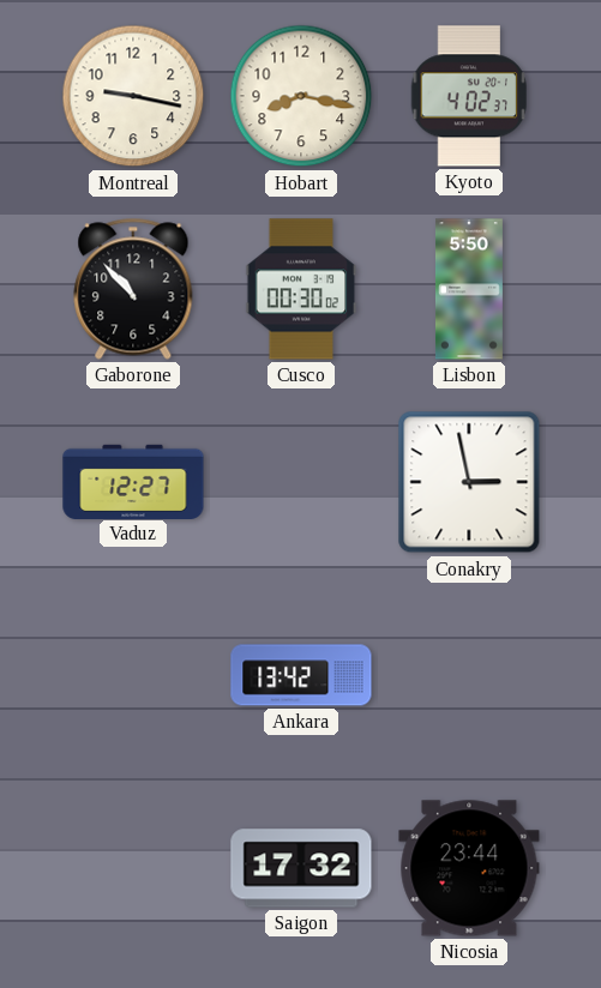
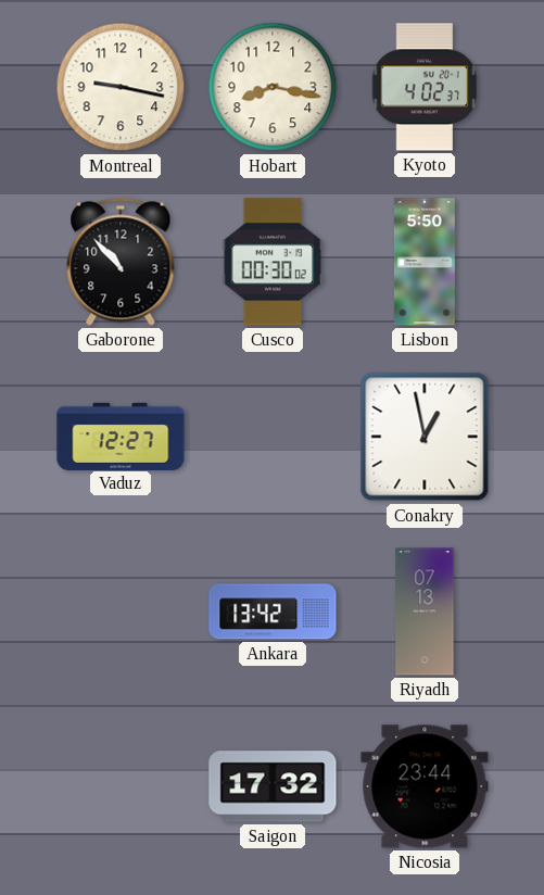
Conakry: 2:58 -> 12:58
Riyadh: none -> 07:13
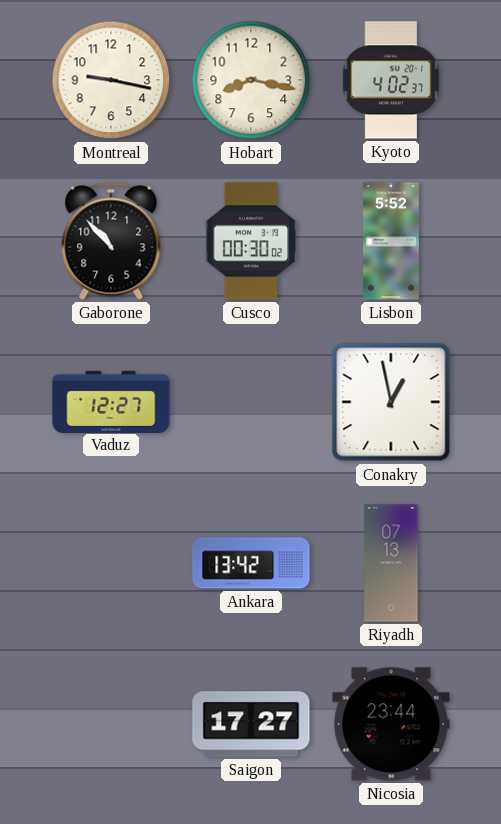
Lisbon: 5:50 -> 5:52
Saigon: 17:32 -> 17:27
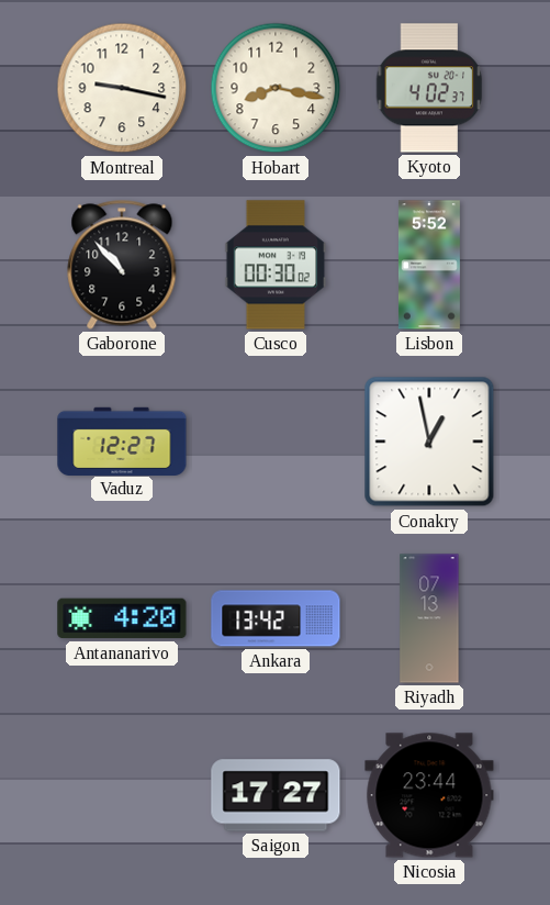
Antananarivo: none -> 4:20
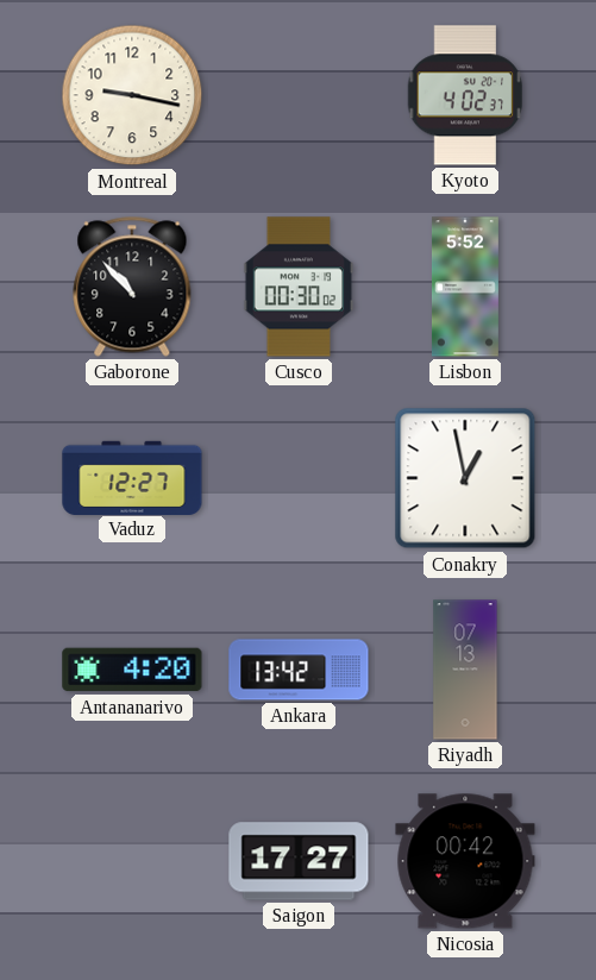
Hobart: 8:17 -> none
Nicosia: 23:44 -> 00:42
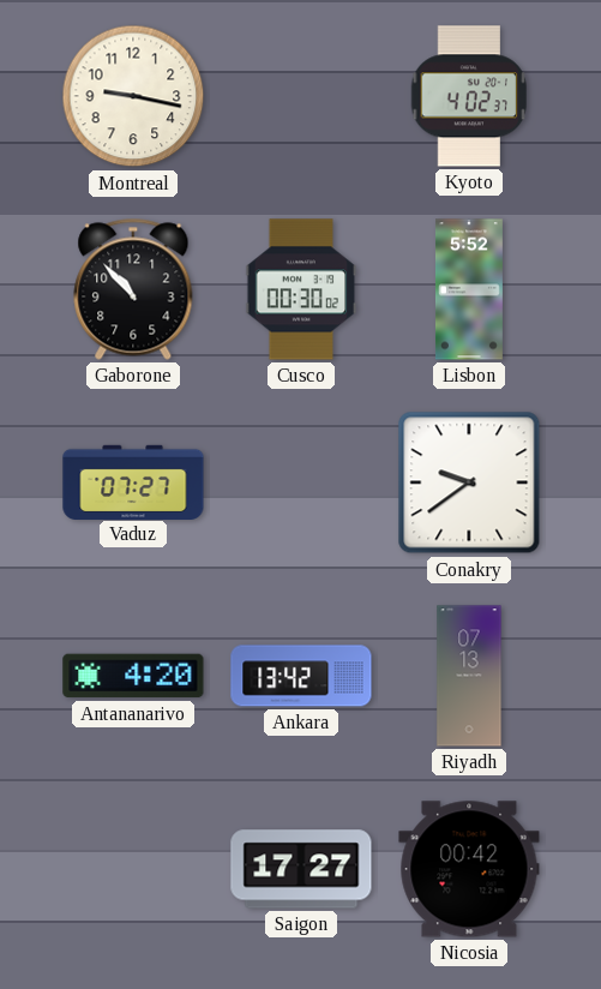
Vaduz: 12:27 -> 07:27
Conakry: 12:58 -> 9:39
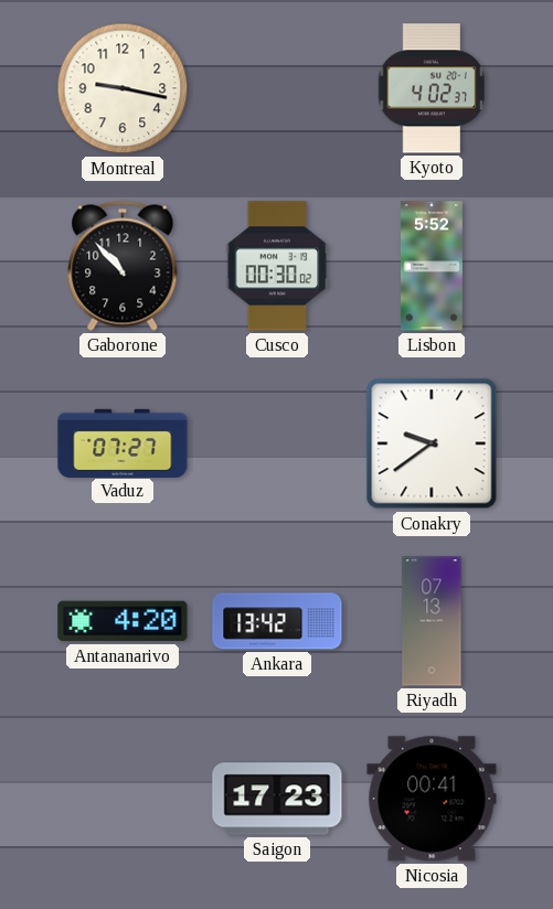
Saigon: 17:27 -> 17:23
Nicosia: 00:42 -> 00:41
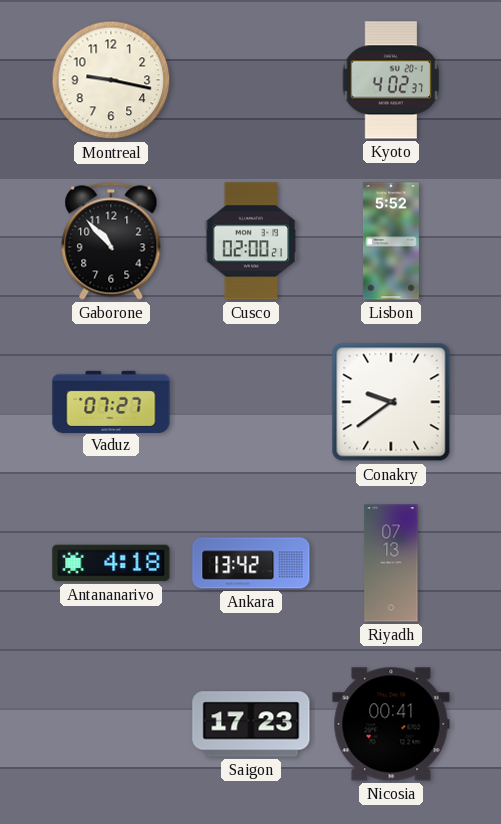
Cusco: 00:30 -> 02:00
Antananarivo: 4:20 -> 4:18
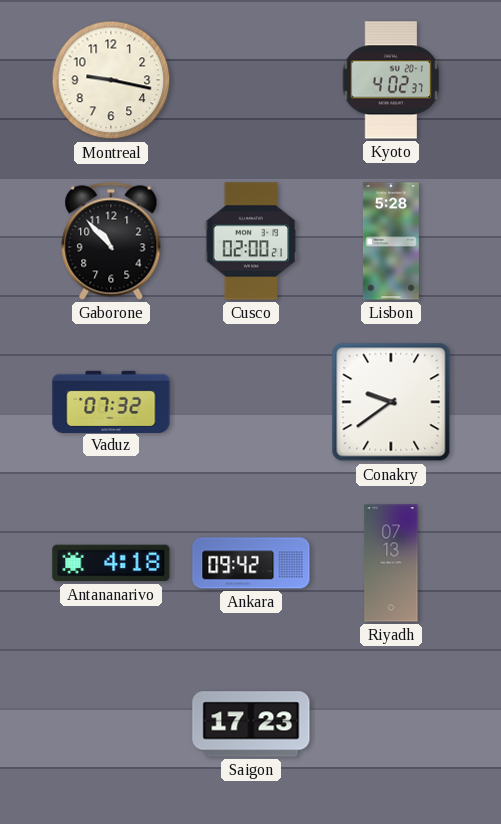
Lisbon: 5:52 -> 5:28
Vaduz: 07:27 -> 07:32
Ankara: 13:42 -> 09:42
Nicosia: 00:41 -> none
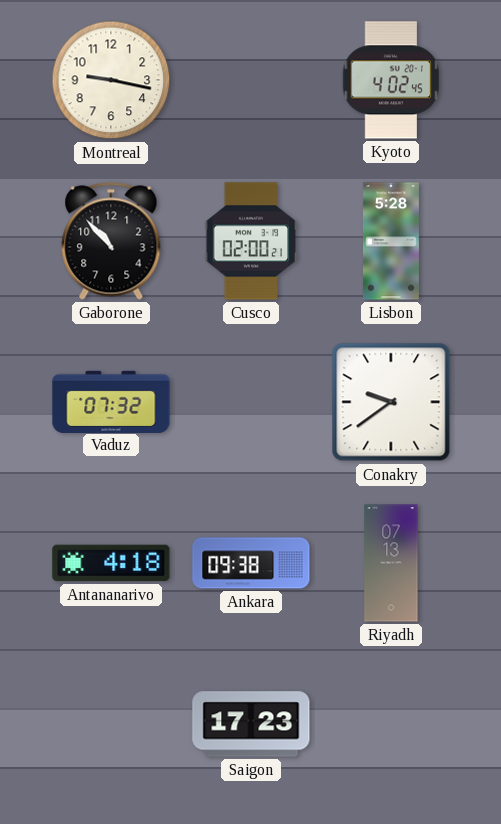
Kyoto: 4:02:37 -> 4:02:45
Ankara: 09:42 -> 09:38
